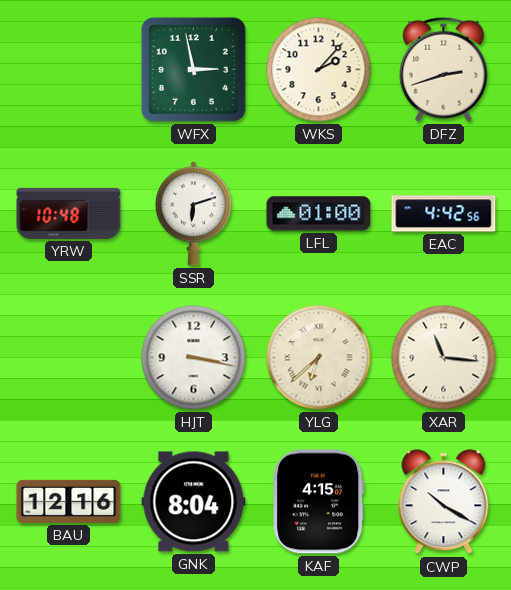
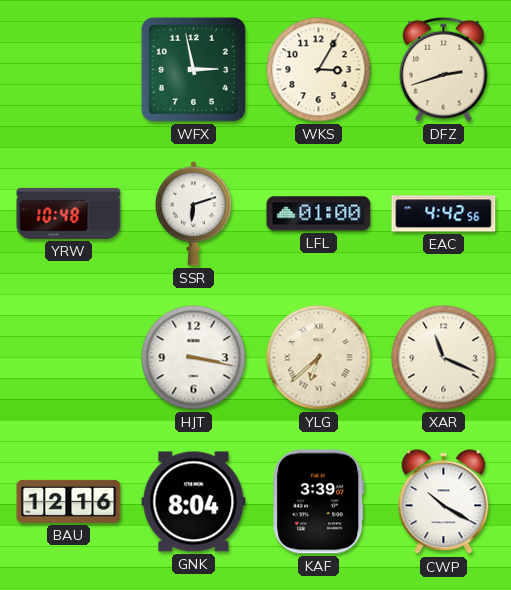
WKS: 2:07 -> 3:05
XAR: 11:16 -> 11:19
KAF: 4:15 -> 3:39
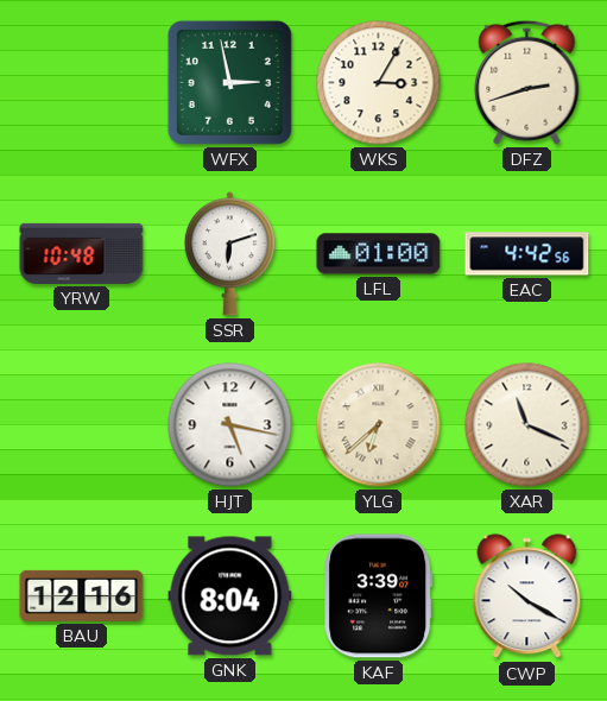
HJT: 3:17 -> 5:17
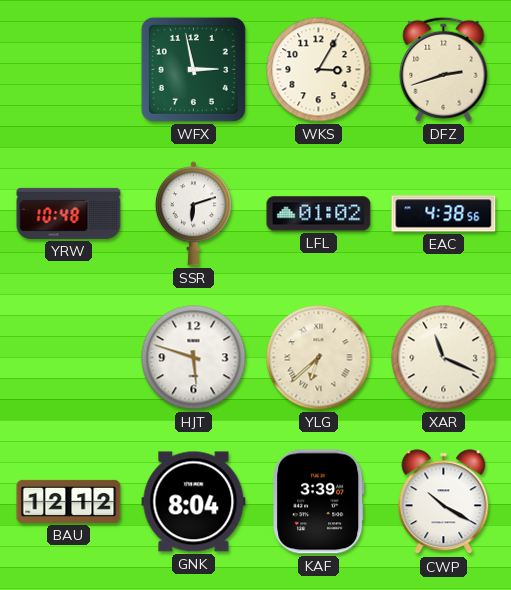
LFL: 01:00 -> 01:02
EAC: 4:42 -> 4:38
HJT: 5:17 -> 5:48
BAU: 12:16 -> 12:12
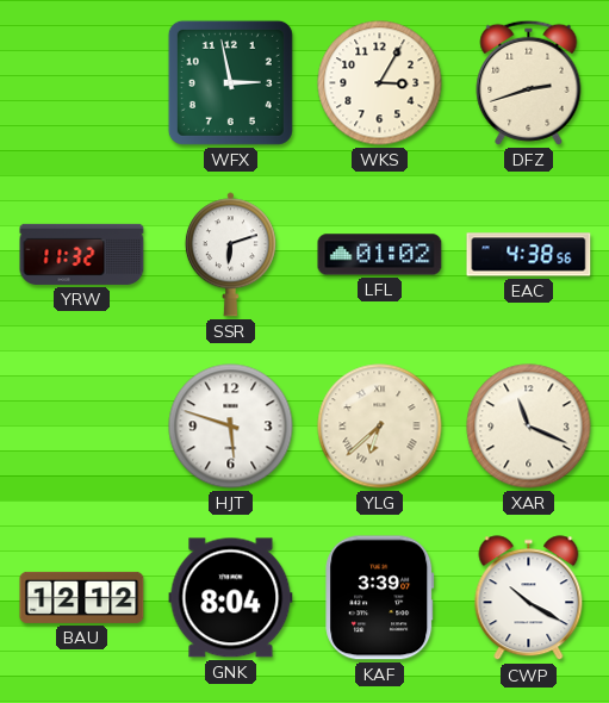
YRW: 10:48 -> 11:32
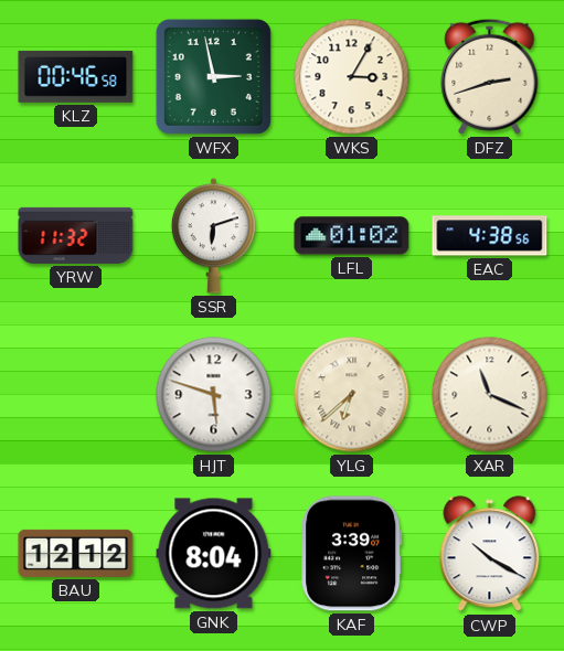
KLZ: none -> 00:46
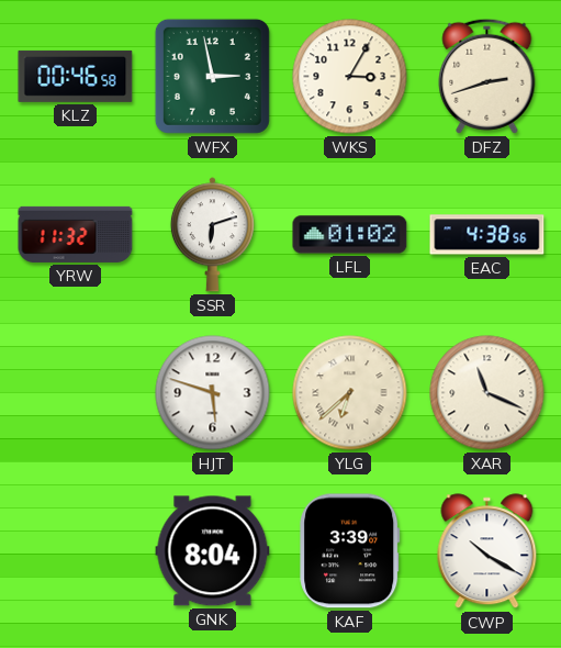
BAU: 12:12 -> none
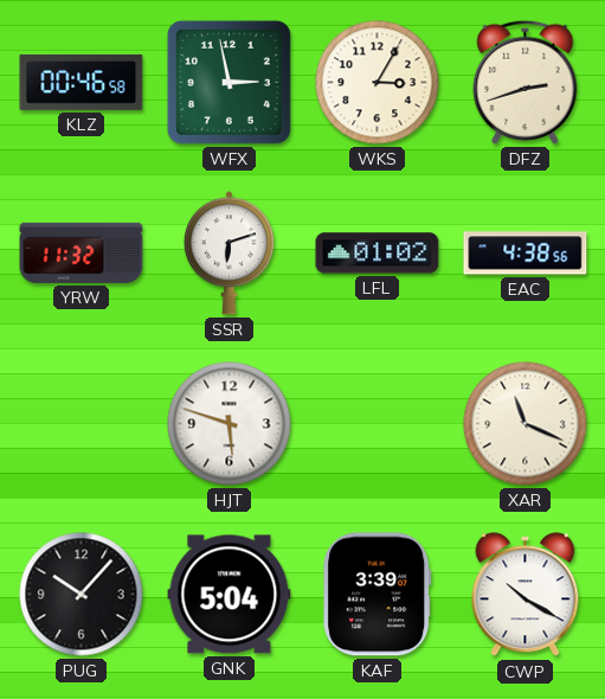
YLG: 6:38 -> none
PUG: none -> 10:07
GNK: 8:04 -> 5:04
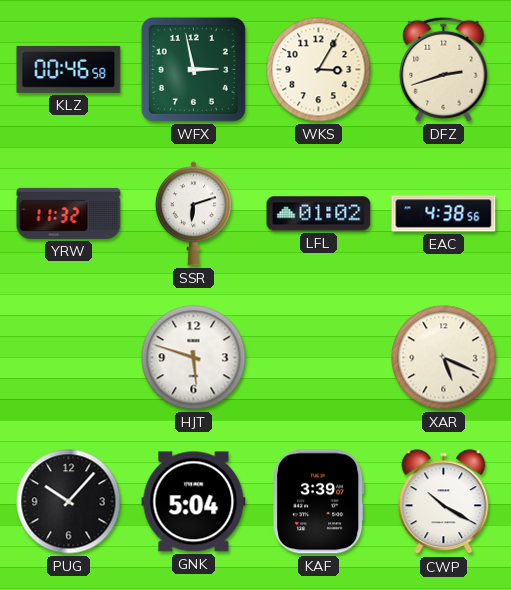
XAR: 11:19 -> 5:19
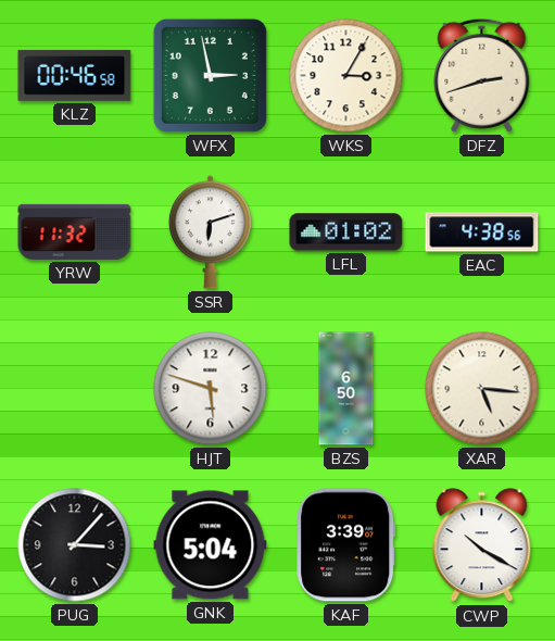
BZS: none -> 6:50
XAR: 5:19 -> 5:16
PUG: 10:07 -> 3:07
